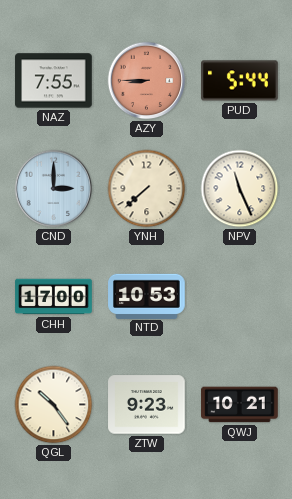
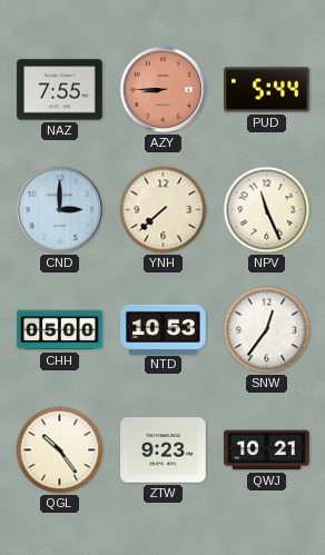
CHH: 17:00 -> 05:00
SNW: none -> 12:36
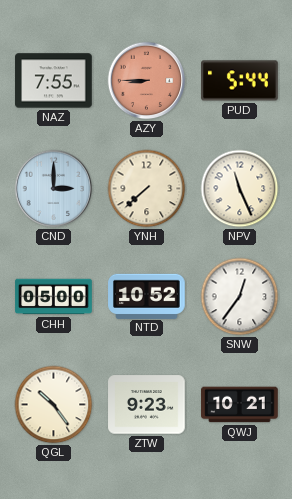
NTD: 10:53 -> 10:52
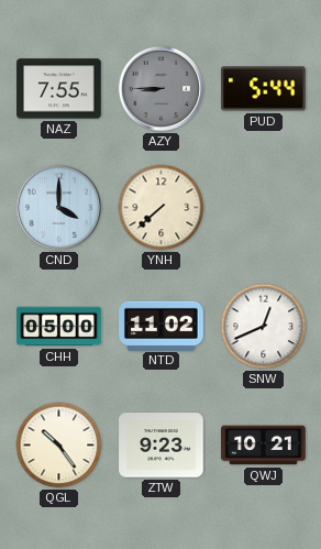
AZY dial: salmon -> grey
CND: 3:00 -> 4:00
NPV: 11:26 -> none
NTD: 10:52 -> 11:02
SNW: 12:36 -> 12:41
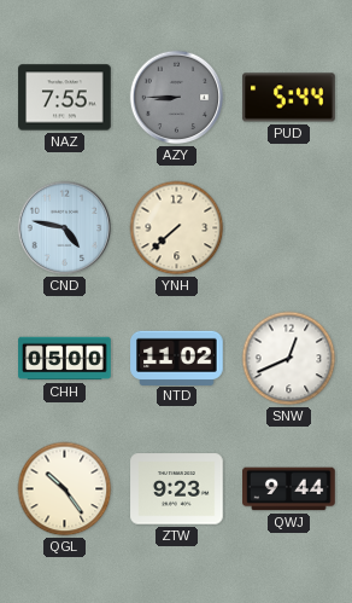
CND: 4:00 -> 4:47
QWJ: 10:21 -> 9:44
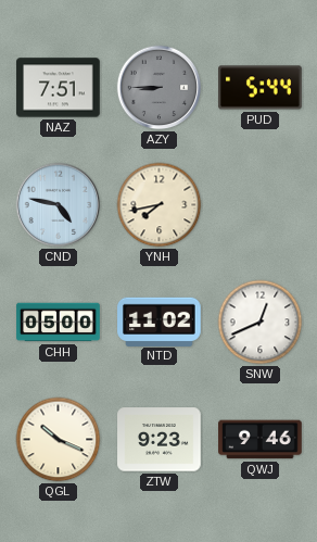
NAZ: 7:55 -> 7:51
YNH: 7:38 -> 7:43
QGL: 10:24 -> 10:19
QWJ: 9:44 -> 9:46
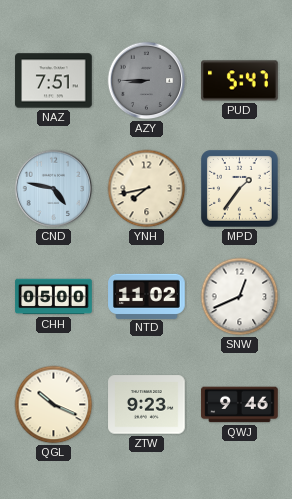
PUD: 5:44 -> 5:47
MPD: none -> 1:36
